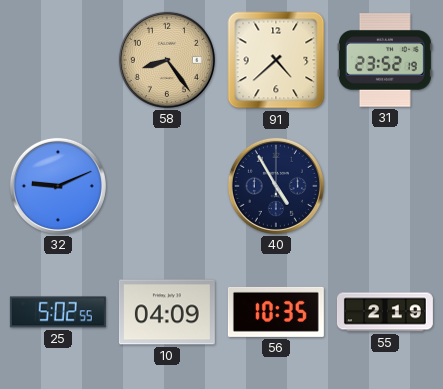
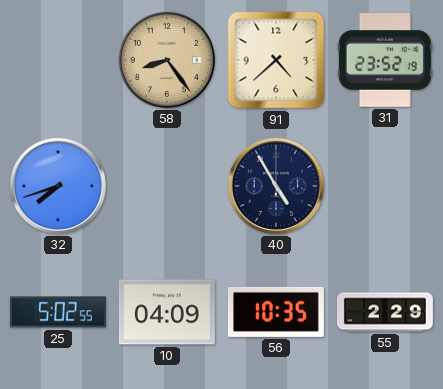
32: 9:11 -> 7:42
55: 2:19 -> 2:29
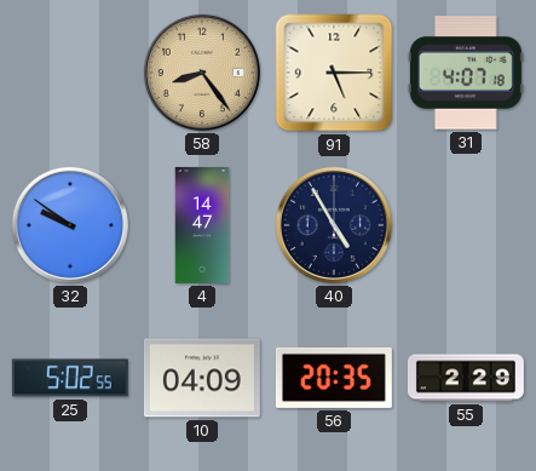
91: 4:38 -> 5:15
31: 23:52 -> 4:07
32: 7:42 -> 9:51
4: none -> 14:47
56: 10:35 -> 20:35
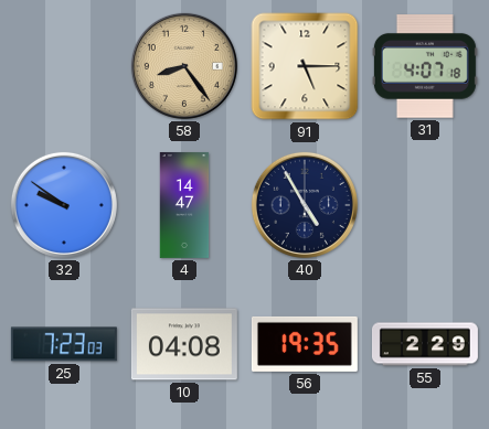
25: 5:02 -> 7:23
10: 04:09 -> 04:08
56: 20:35 -> 19:35
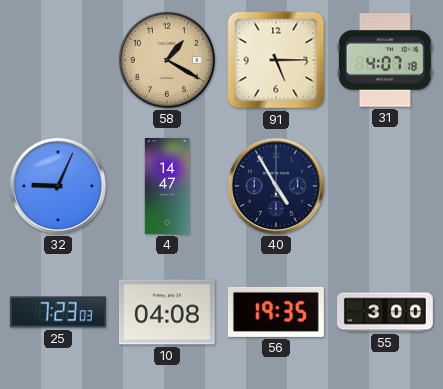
58: 8:24 -> 1:20
32: 9:51 -> 9:04
55: 2:29 -> 3:00
